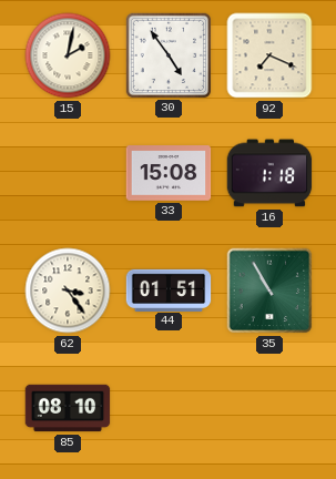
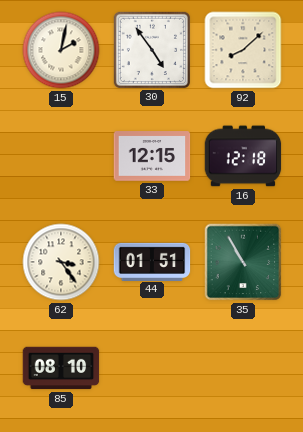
92: 7:19 -> 8:08
33: 15:08 -> 12:15
16: 1:18 -> 12:18
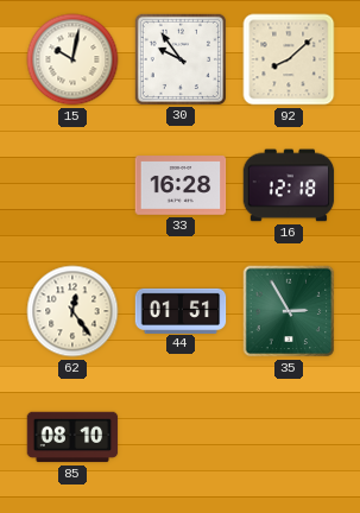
15: 2:02 -> 10:02
30: 4:54 -> 9:54
33: 12:15 -> 16:28
62: 3:24 -> 12:24
35: 10:55 -> 2:55
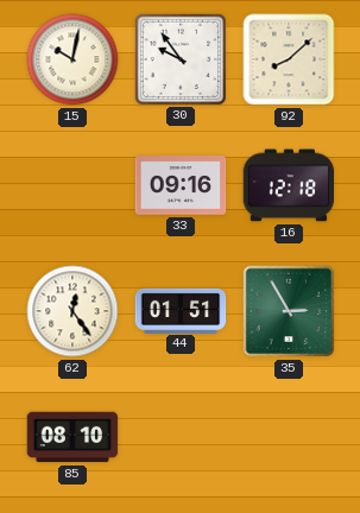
33: 16:28 -> 09:16
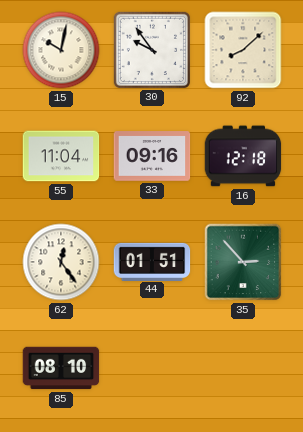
55: none -> 11:04
35: 2:55 -> 2:53
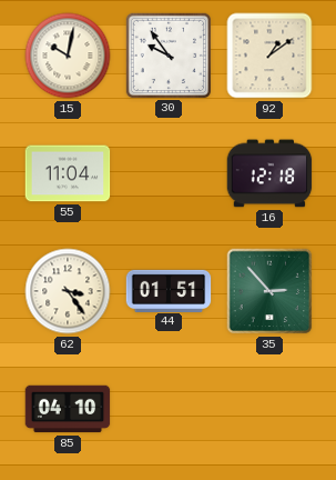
92: 8:08 -> 1:09
33: 09:16 -> none
62: 12:24 -> 3:24
85: 08:10 -> 04:10
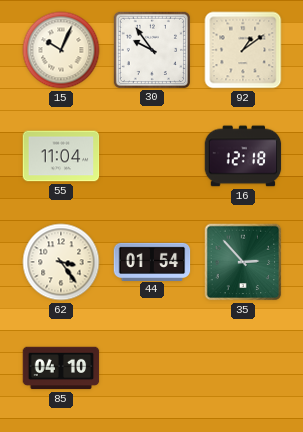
15: 10:02 -> 10:04
44: 01:51 -> 01:54
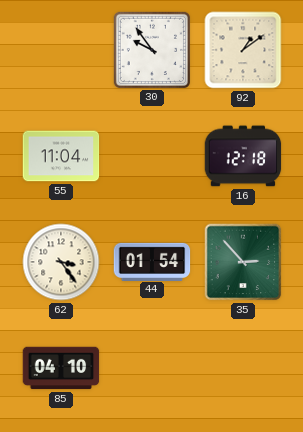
15: 10:04 -> none
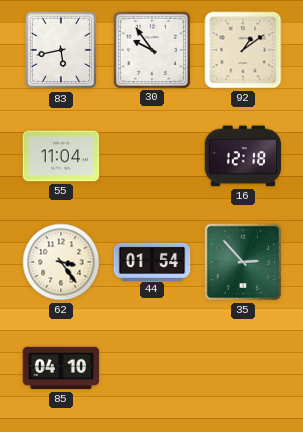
83: none -> 5:43
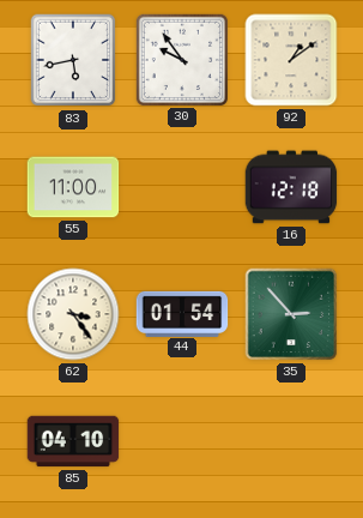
55: 11:04 -> 11:00
